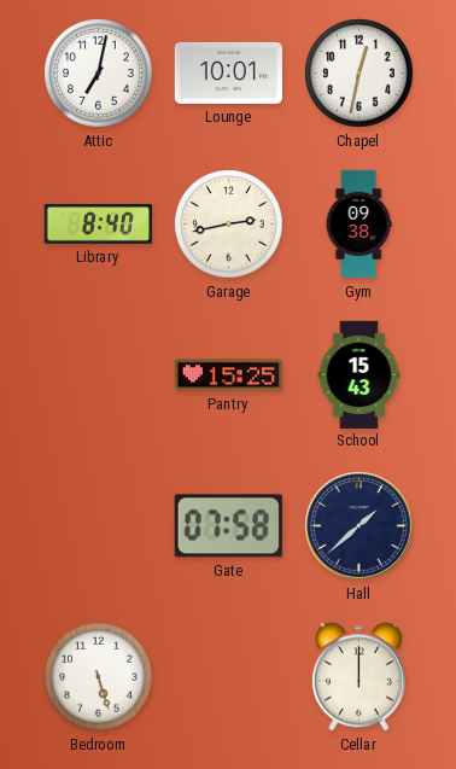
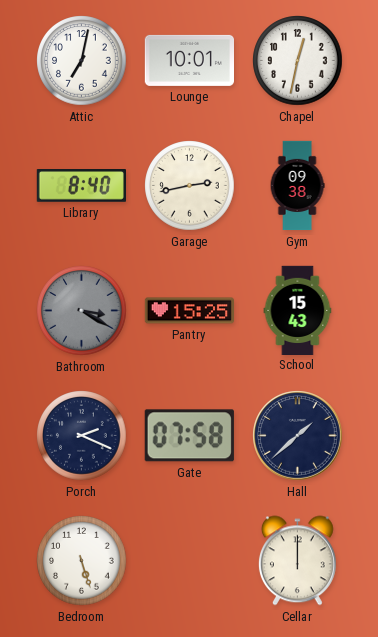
Bathroom: none -> 3:20
Porch: none -> 2:19
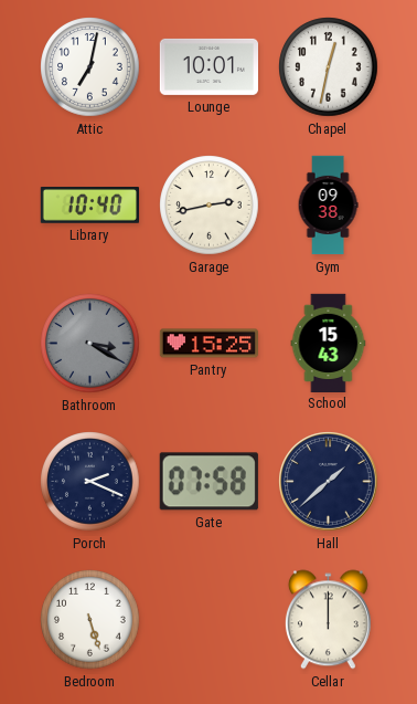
Library: 8:40 -> 10:40
